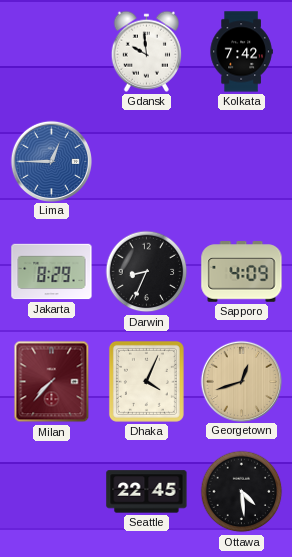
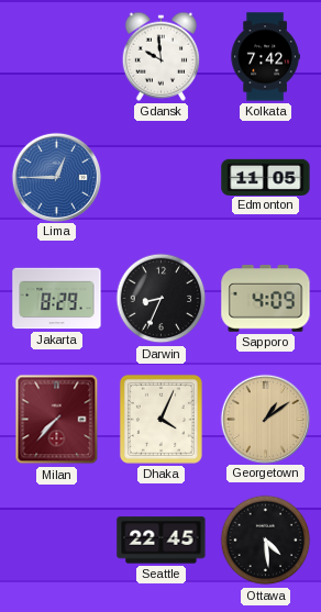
Edmonton: none -> 11:05
Georgetown: 12:42 -> 1:09
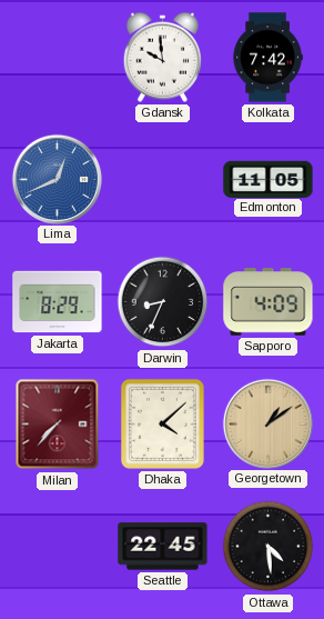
Lima: 12:45 -> 12:41
Dhaka: 4:04 -> 4:08
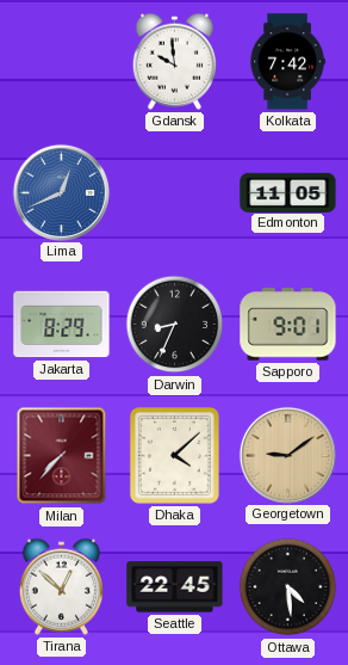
Sapporo: 4:09 -> 9:01
Georgetown: 1:09 -> 9:09
Tirana: none -> 12:52
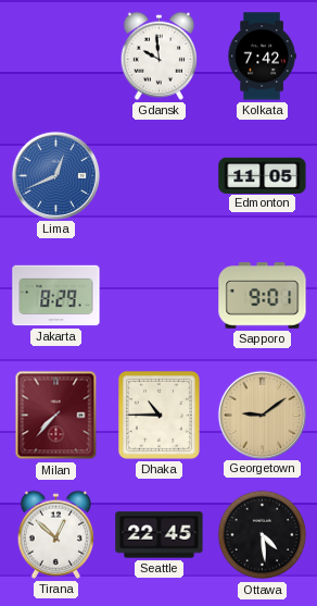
Darwin: 8:34 -> none
Dhaka: 4:08 -> 10:45
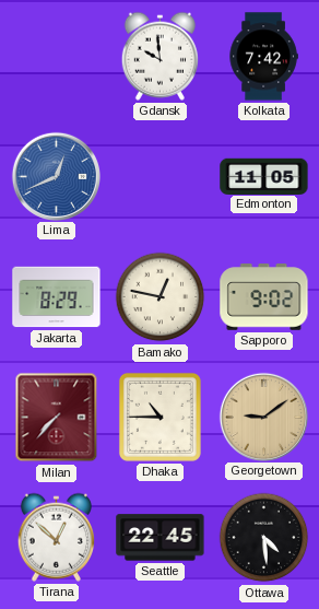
Bamako: none -> 12:47
Sapporo: 9:01 -> 9:02
